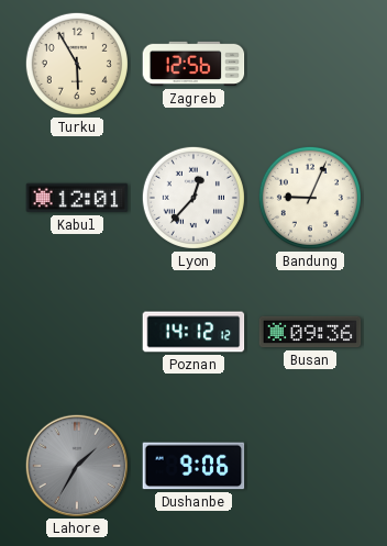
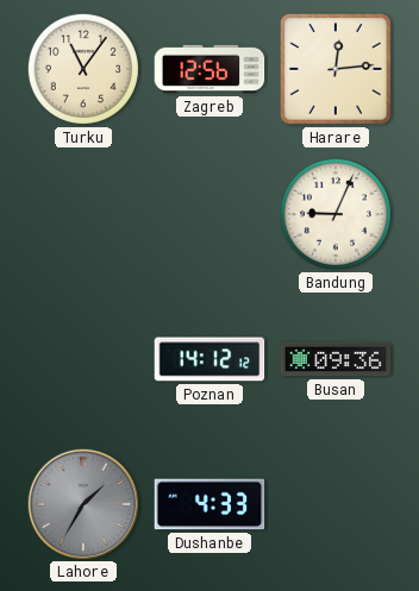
Turku: 5:55 -> 11:06
Harare: none -> 12:14
Kabul: 12:01 -> none
Lyon: 12:37 -> none
Dushanbe: 9:06 -> 4:33
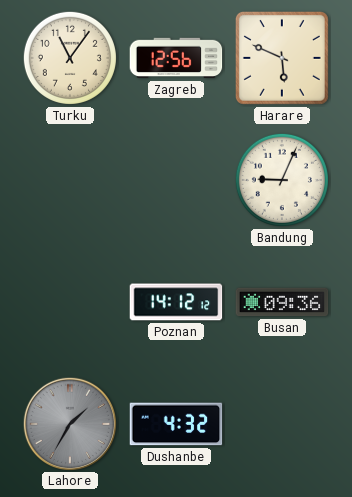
Harare: 12:14 -> 5:49
Dushanbe: 4:33 -> 4:32
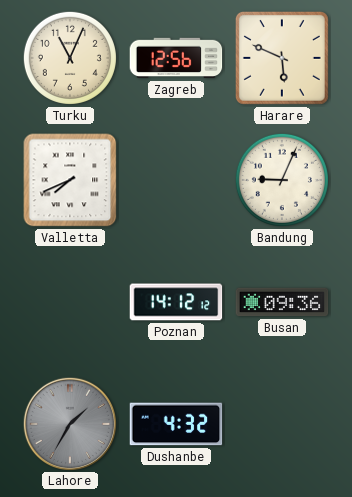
Turku: 11:06 -> 11:04
Valletta: none -> 7:41
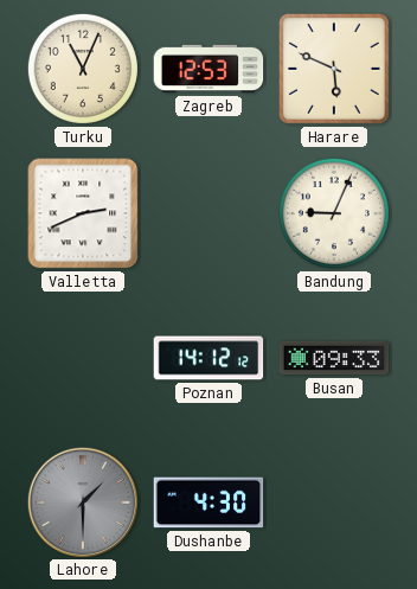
Zagreb: 12:56 -> 12:53
Valletta: 7:41 -> 2:41
Busan: 09:36 -> 09:33
Lahore: 1:35 -> 1:30
Dushanbe: 4:32 -> 4:30
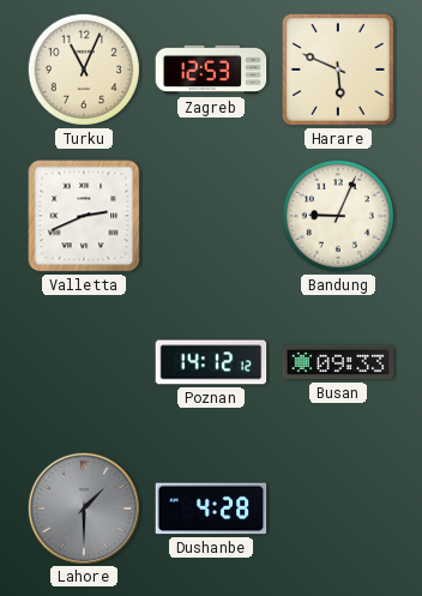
Dushanbe: 4:30 -> 4:28
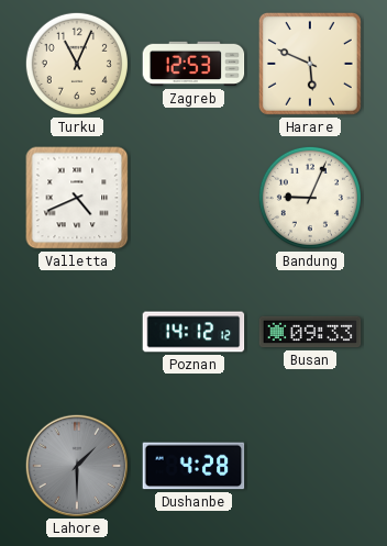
Valletta: 2:41 -> 4:41
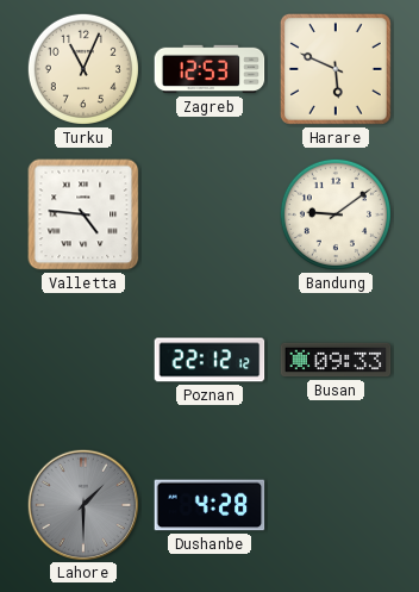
Valletta: 4:41 -> 4:46
Bandung: 9:04 -> 9:09
Poznan: 14:12 -> 22:12
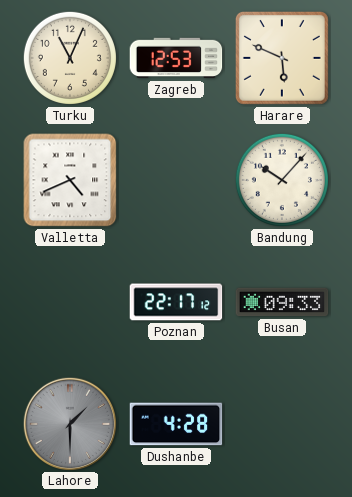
Valletta: 4:46 -> 4:41
Bandung: 9:09 -> 10:07
Poznan: 22:12 -> 22:17
